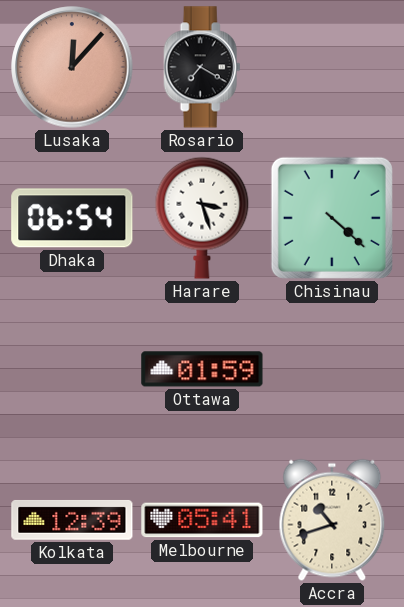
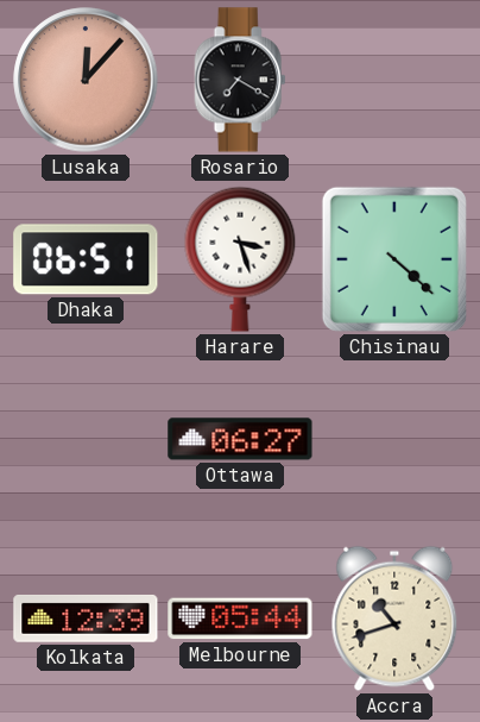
Dhaka: 06:54 -> 06:51
Ottawa: 01:59 -> 06:27
Melbourne: 05:41 -> 05:44
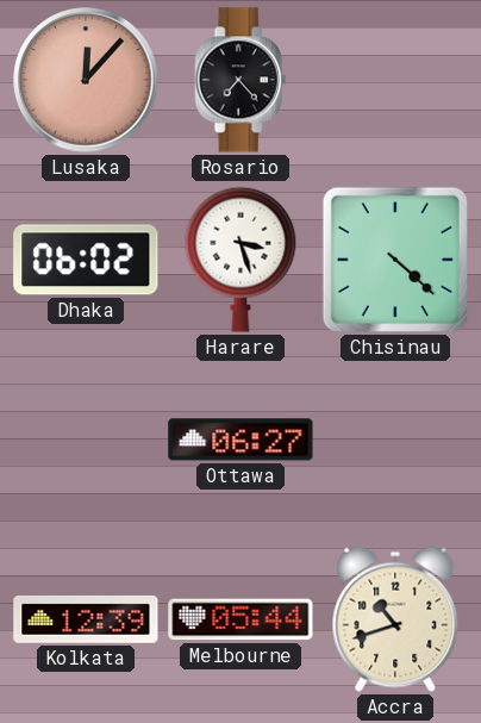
Rosario: 7:20 -> 7:23
Dhaka: 06:51 -> 06:02
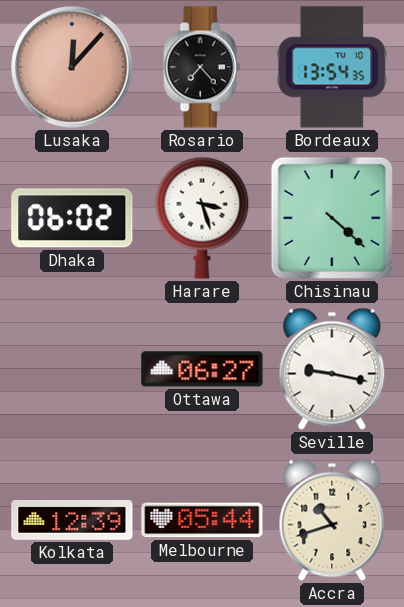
Bordeaux: none -> 13:54
Seville: none -> 9:17
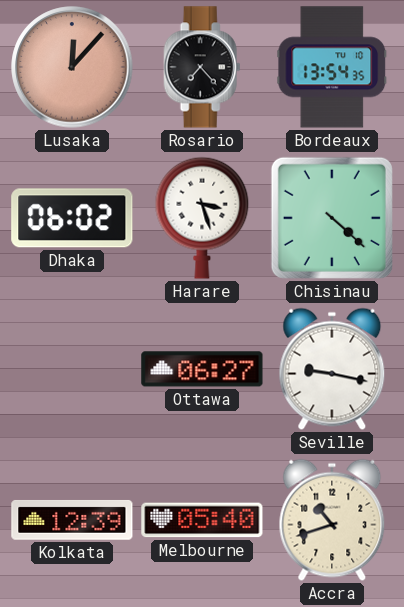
Melbourne: 05:44 -> 05:40
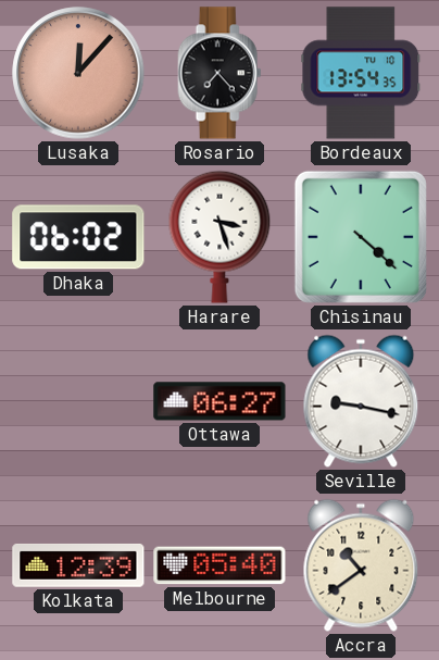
Accra: 10:42 -> 10:39
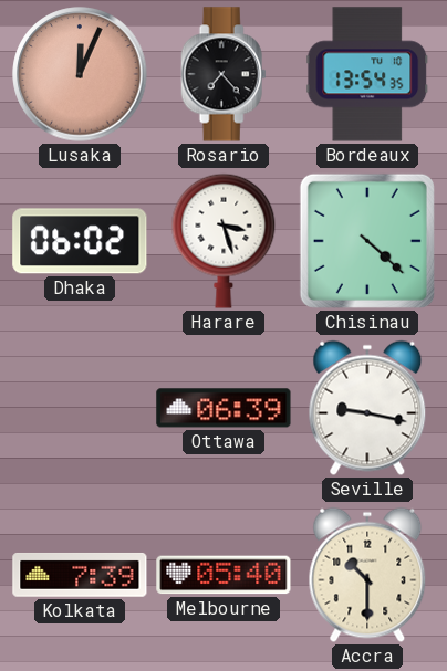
Lusaka: 12:07 -> 12:04
Ottawa: 06:27 -> 06:39
Kolkata: 12:39 -> 7:39
Accra: 10:39 -> 10:30
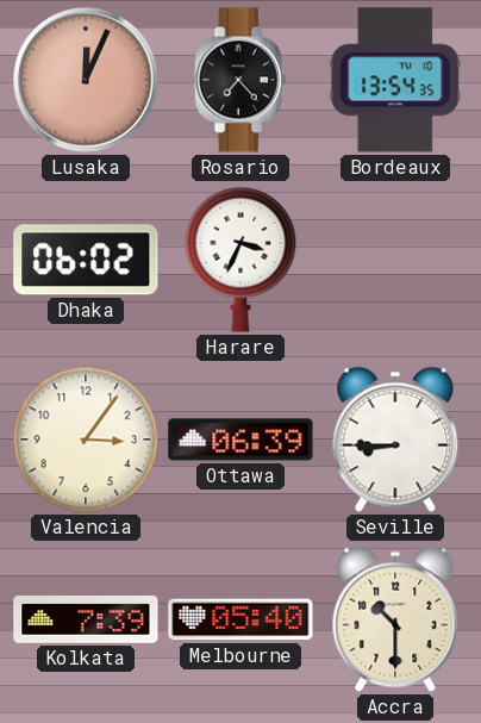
Harare: 3:27 -> 3:34
Chisinau: 4:22 -> none
Valencia: none -> 3:06
Seville: 9:17 -> 8:45
